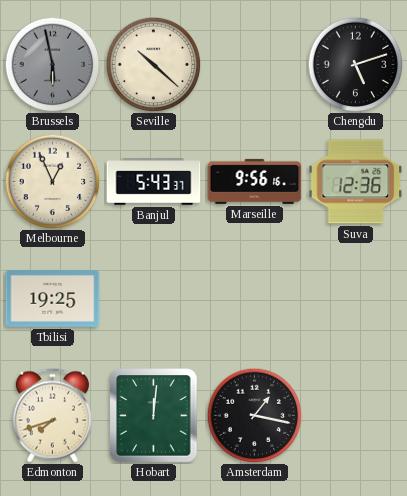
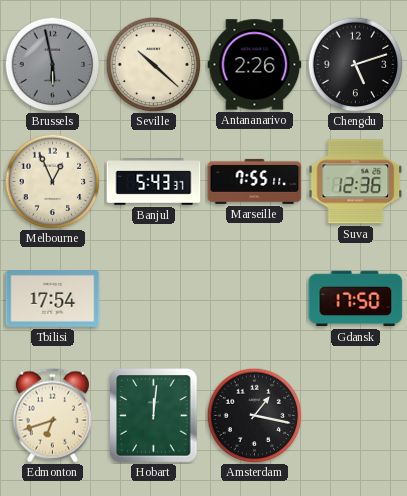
Antananarivo: none -> 2:26
Marseille: 9:56 -> 7:55
Tbilisi: 19:25 -> 17:54
Gdansk: none -> 17:50
Edmonton: 7:42 -> 6:42
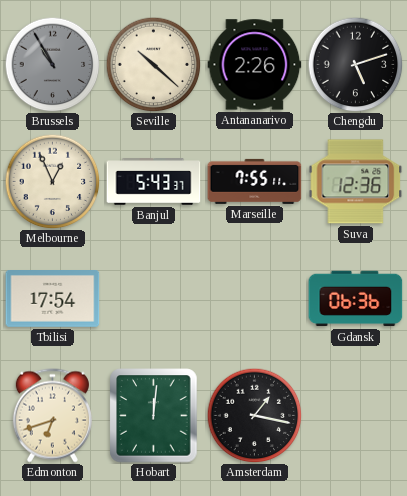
Brussels: 5:58 -> 10:55
Gdansk: 17:50 -> 06:36
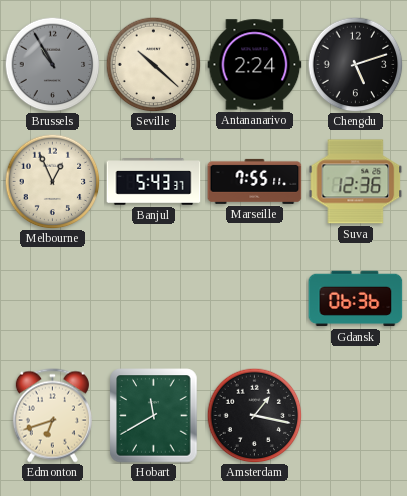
Antananarivo: 2:26 -> 2:24
Tbilisi: 17:54 -> none
Hobart: 12:01 -> 11:40
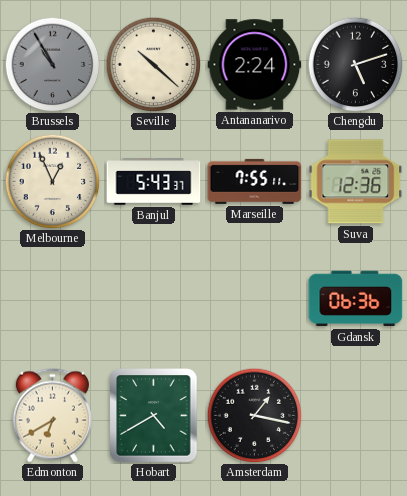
Edmonton: 6:42 -> 6:40
Hobart: 11:40 -> 4:40
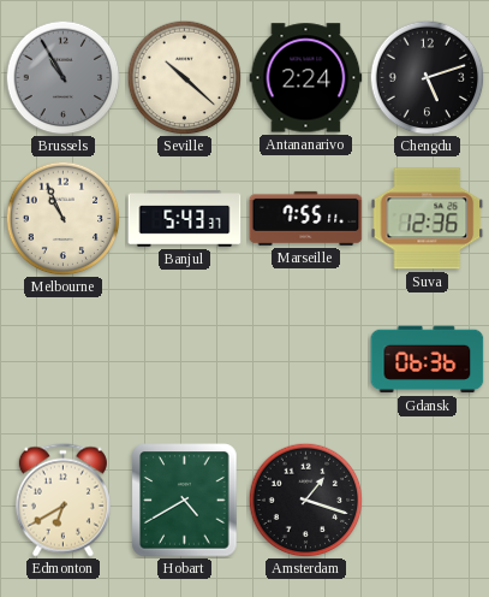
Melbourne: 12:56 -> 10:56
Amsterdam: 1:17 -> 1:18
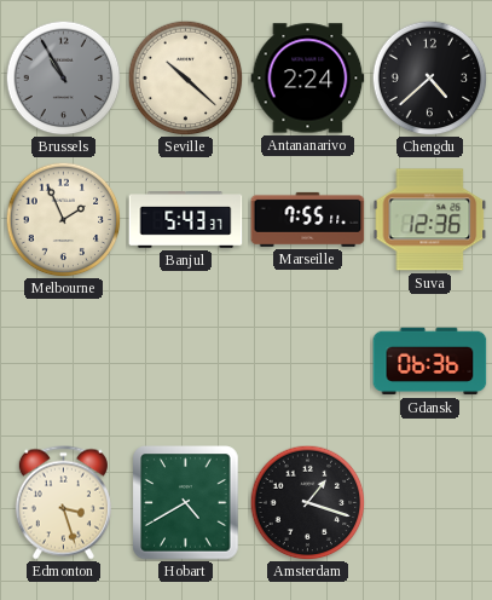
Chengdu: 5:12 -> 4:38
Melbourne: 10:56 -> 1:56
Edmonton: 6:40 -> 3:27
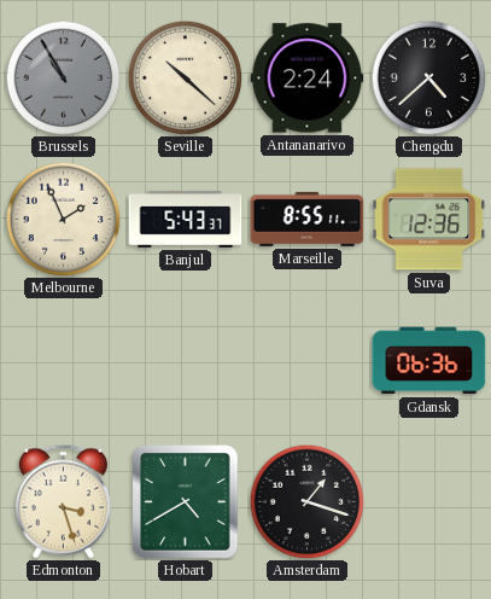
Marseille: 7:55 -> 8:55
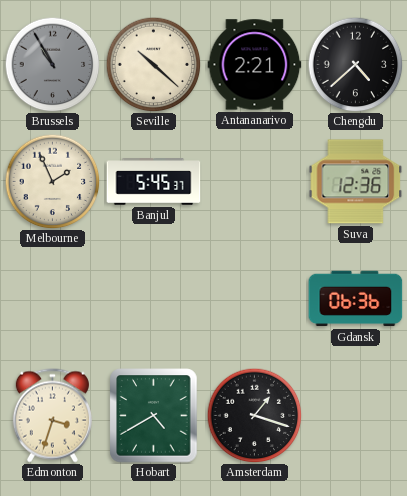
Antananarivo: 2:24 -> 2:21
Banjul: 5:43 -> 5:45
Marseille: 8:55 -> none
Edmonton: 3:27 -> 3:33
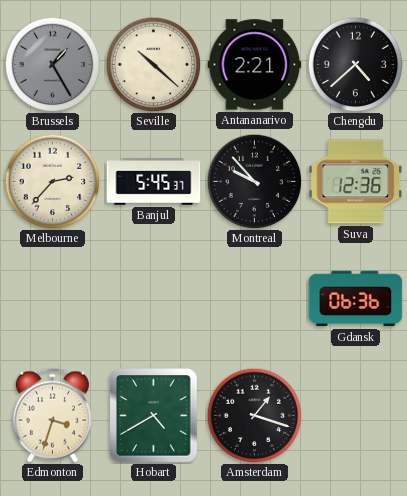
Brussels: 10:55 -> 1:25
Melbourne: 1:56 -> 2:37
Montreal: none -> 9:53
